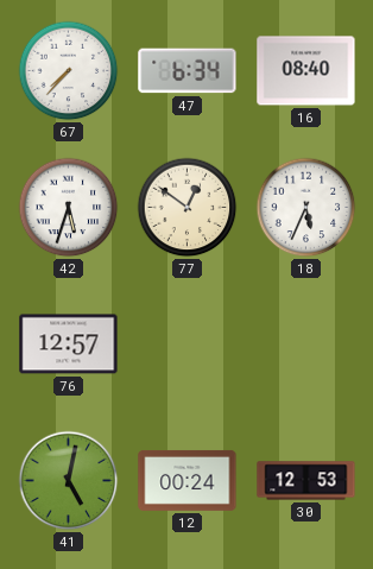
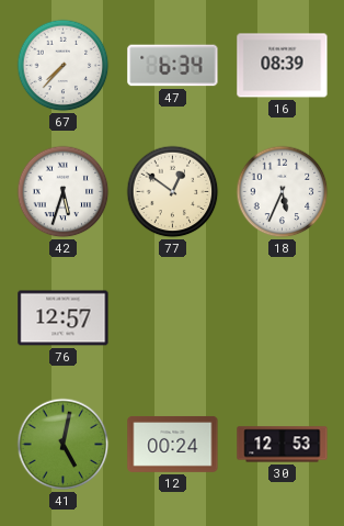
16: 08:40 -> 08:39
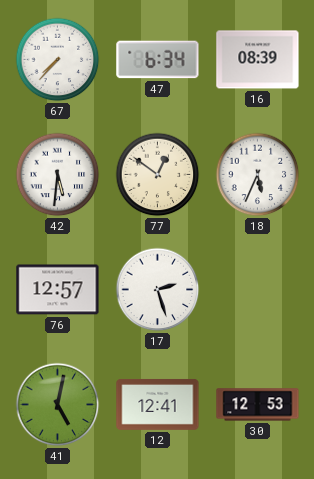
42: 5:33 -> 5:31
17: none -> 2:27
12: 00:24 -> 12:41
